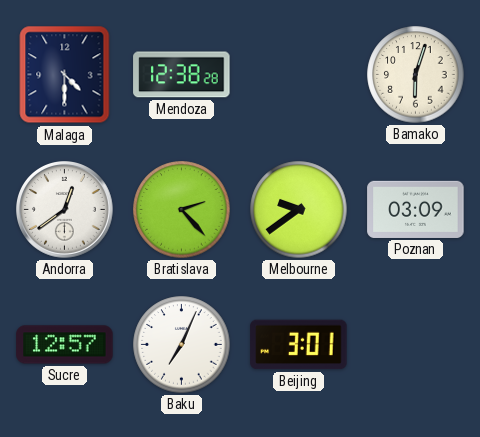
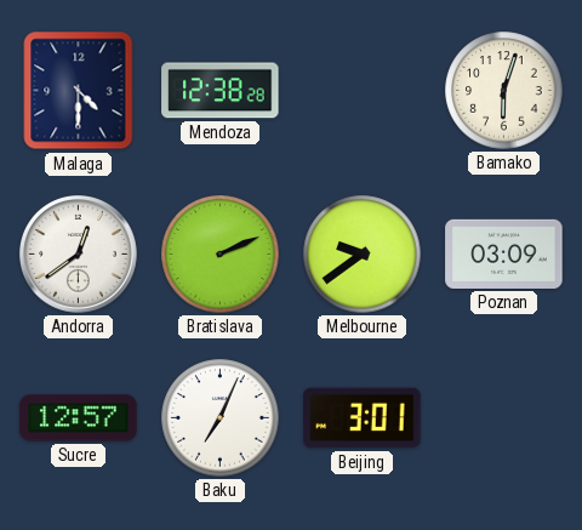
Bratislava: 2:23 -> 2:11
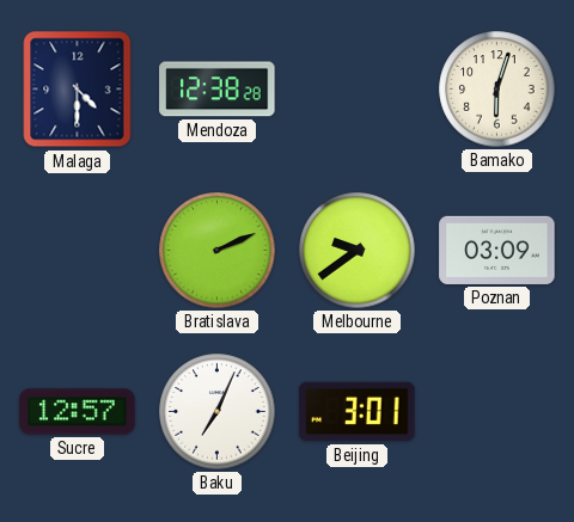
Andorra: 12:39 -> none
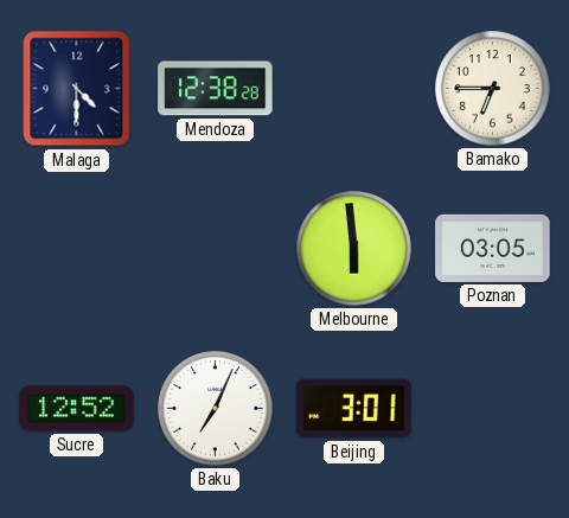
Bamako: 6:03 -> 6:45
Bratislava: 2:11 -> none
Melbourne: 9:39 -> 5:59
Poznan: 03:09 -> 03:05
Sucre: 12:57 -> 12:52
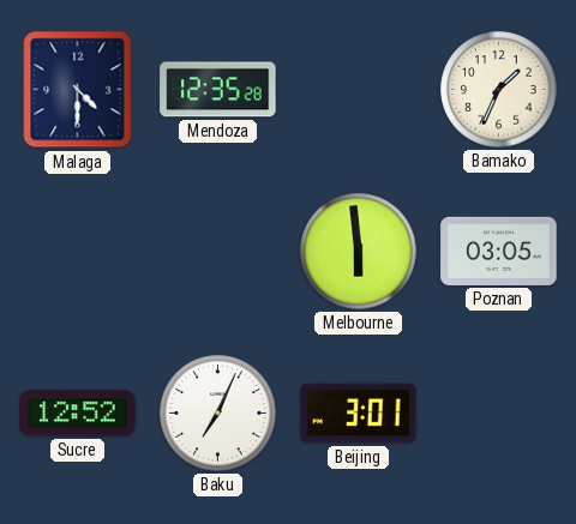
Mendoza: 12:38 -> 12:35
Bamako: 6:45 -> 1:34
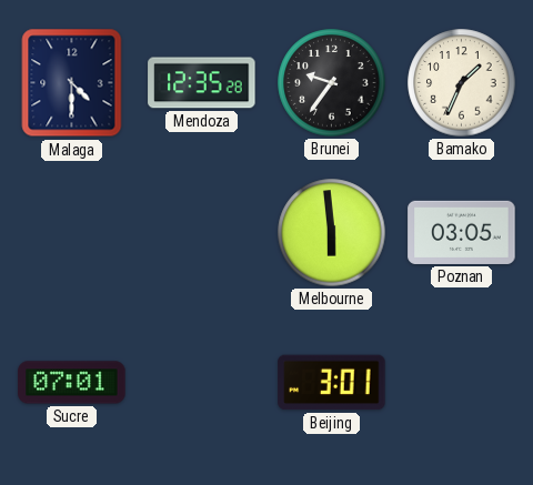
Brunei: none -> 9:36
Sucre: 12:52 -> 07:01
Baku: 7:04 -> none
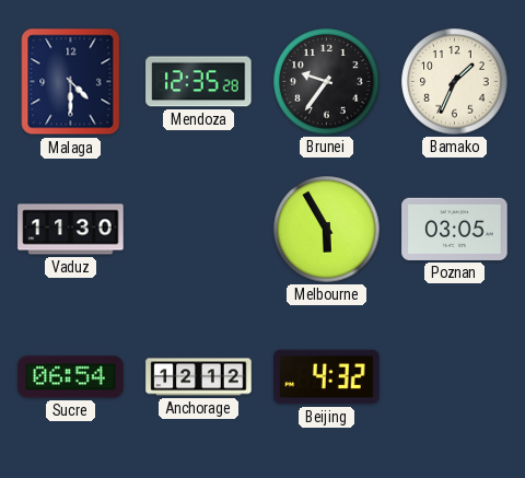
Vaduz: none -> 11:30
Melbourne: 5:59 -> 5:55
Sucre: 07:01 -> 06:54
Anchorage: none -> 12:12
Beijing: 3:01 -> 4:32
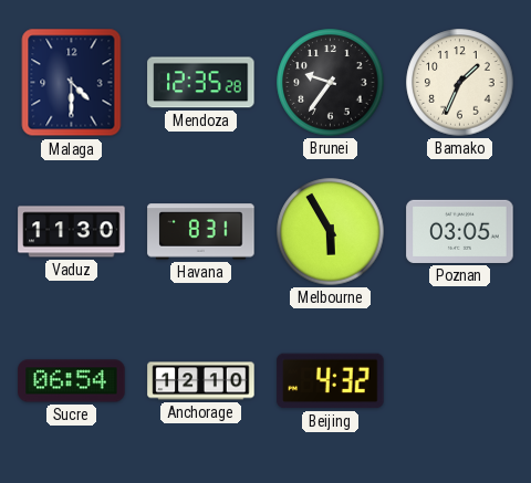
Havana: none -> 8:31
Anchorage: 12:12 -> 12:10
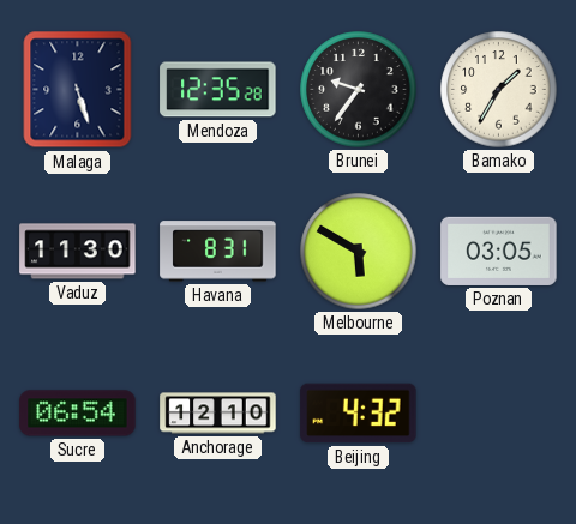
Malaga: 4:30 -> 5:27
Bamako: 1:34 -> 1:35
Melbourne: 5:55 -> 5:50
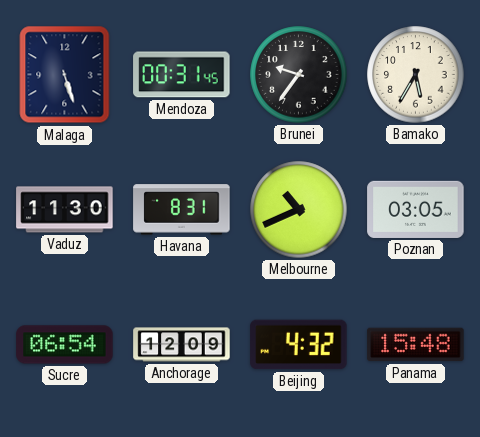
Mendoza: 12:35 -> 00:31
Bamako: 1:35 -> 5:35
Melbourne: 5:50 -> 10:41
Anchorage: 12:10 -> 12:09
Panama: none -> 15:48
